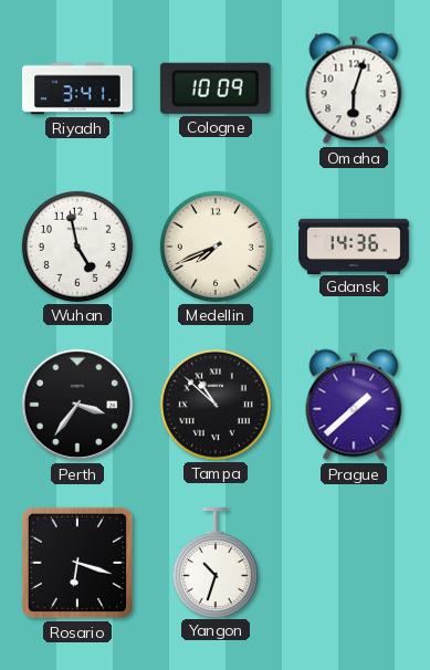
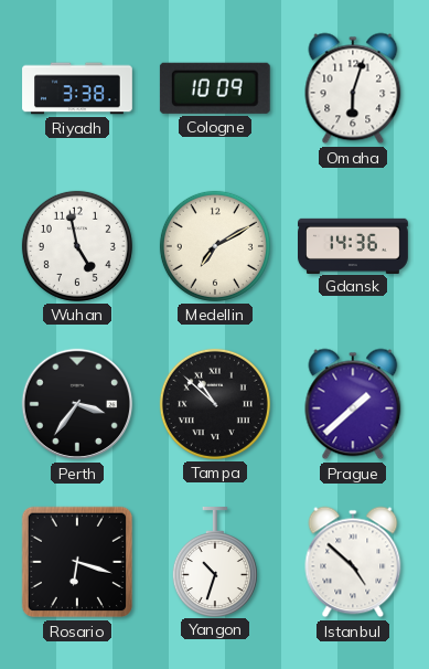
Riyadh: 3:41 -> 3:38
Medellin: 7:41 -> 7:10
Istanbul: none -> 4:52
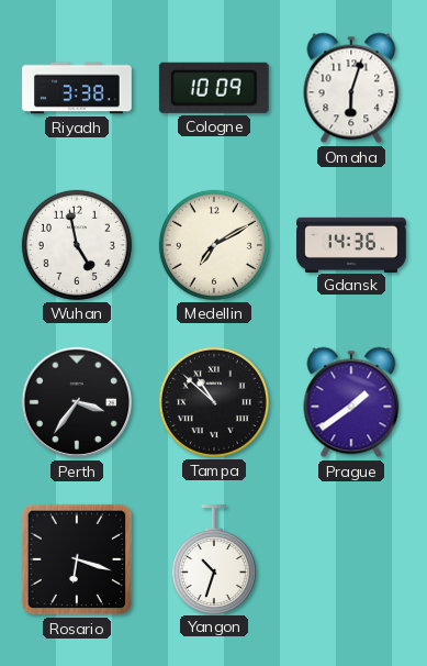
Prague: 1:38 -> 1:39
Istanbul: 4:52 -> none
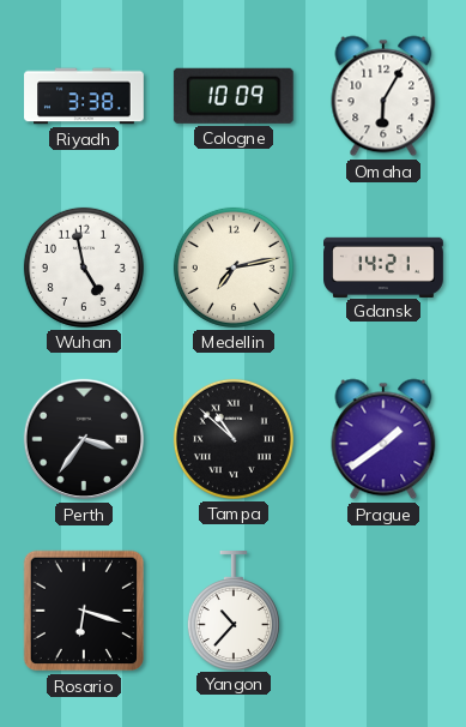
Omaha: 6:03 -> 6:05
Medellin: 7:10 -> 7:13
Gdansk: 14:36 -> 14:21
Yangon: 10:33 -> 10:37
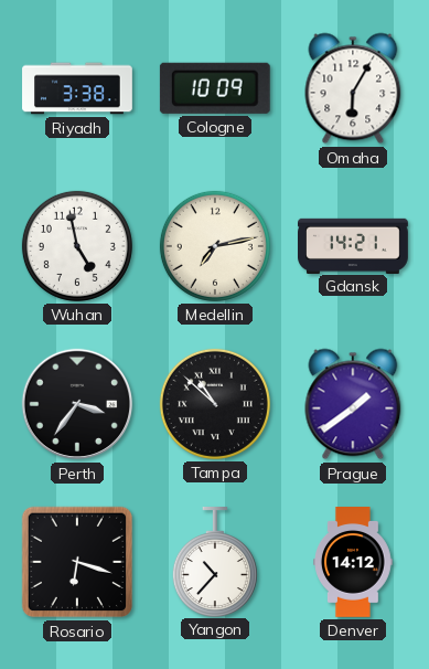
Denver: none -> 14:12
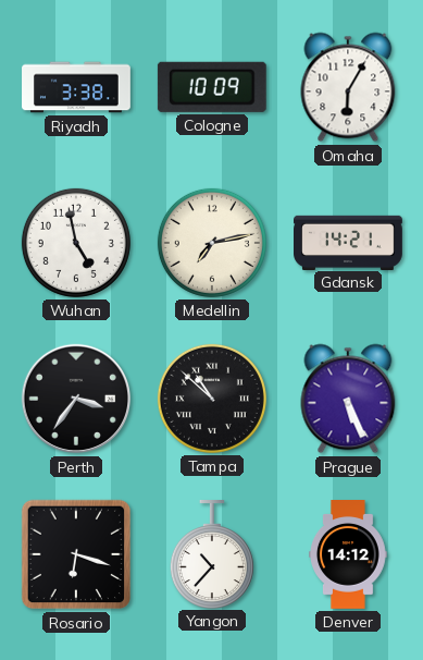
Prague: 1:39 -> 5:26
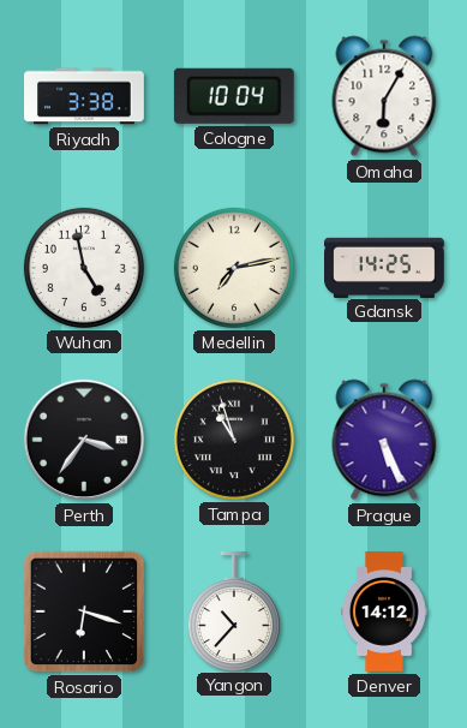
Cologne: 10:09 -> 10:04
Gdansk: 14:21 -> 14:25
Tampa: 10:52 -> 10:57
